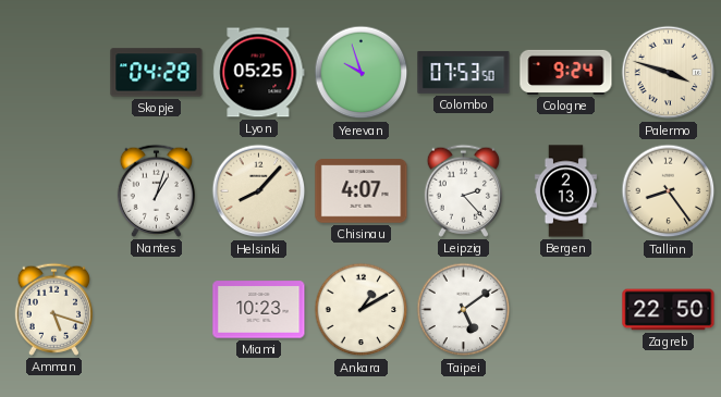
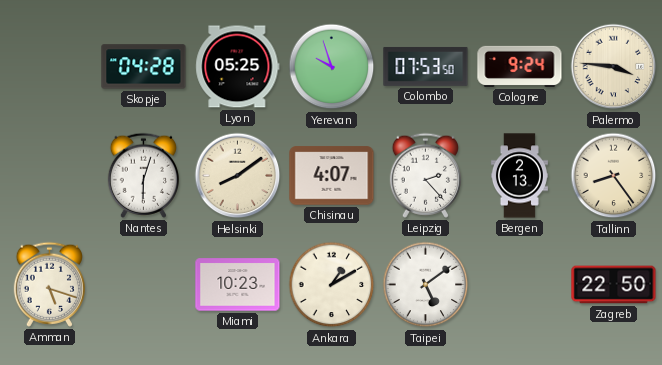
Palermo: 3:48 -> 3:46
Nantes: 1:03 -> 6:03
Helsinki: 8:07 -> 8:09
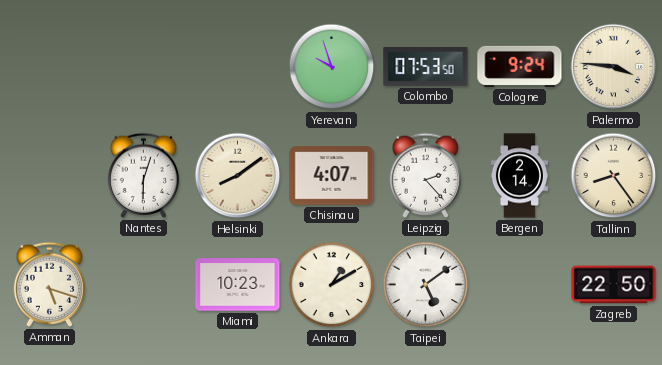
Skopje: 04:28 -> none
Lyon: 05:25 -> none
Bergen: 2:13 -> 2:14
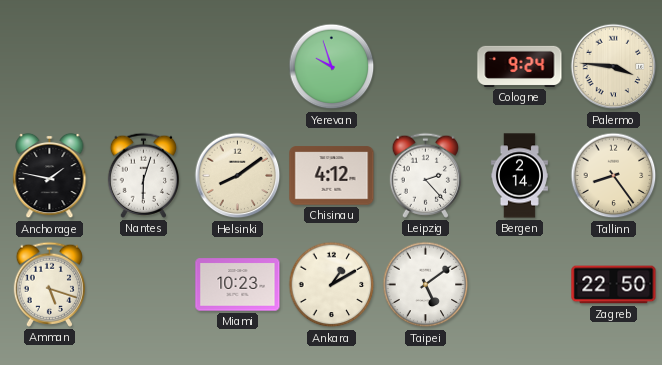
Colombo: 07:53 -> none
Anchorage: none -> 1:47
Chisinau: 4:07 -> 4:12
